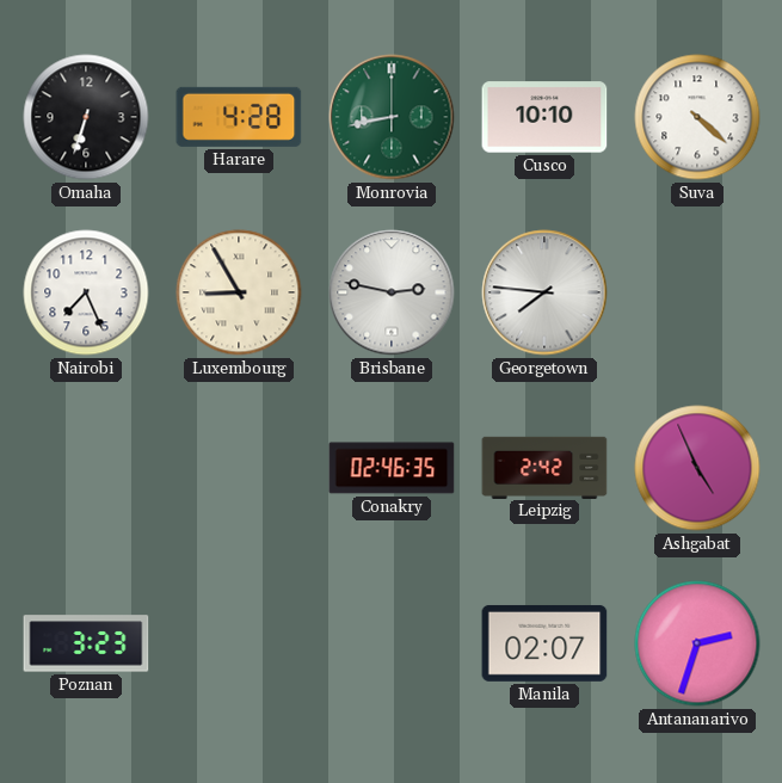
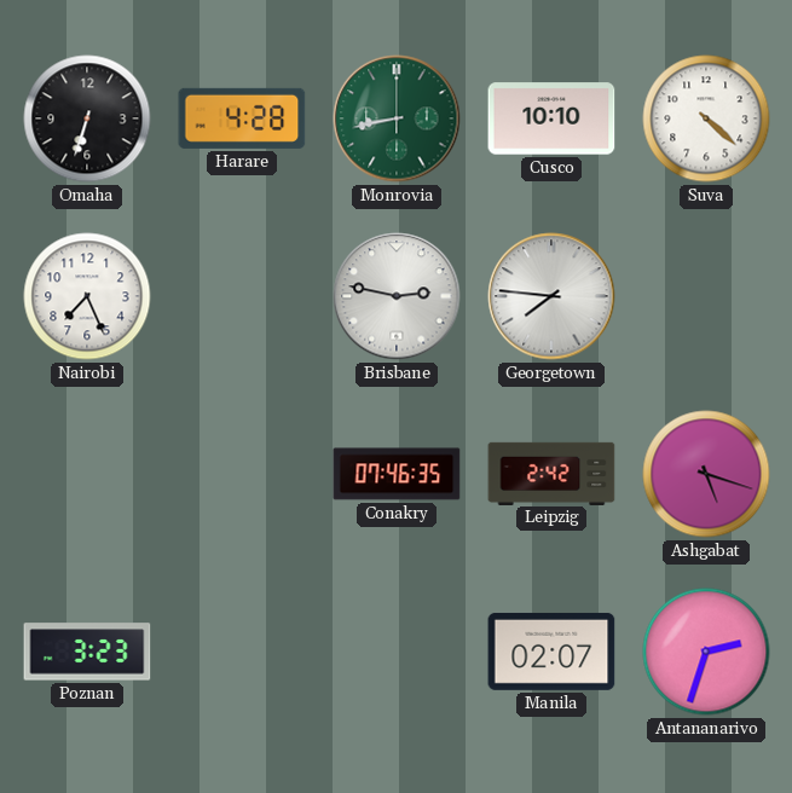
Luxembourg: 8:55 -> none
Conakry: 02:46 -> 07:46
Ashgabat: 4:56 -> 5:18
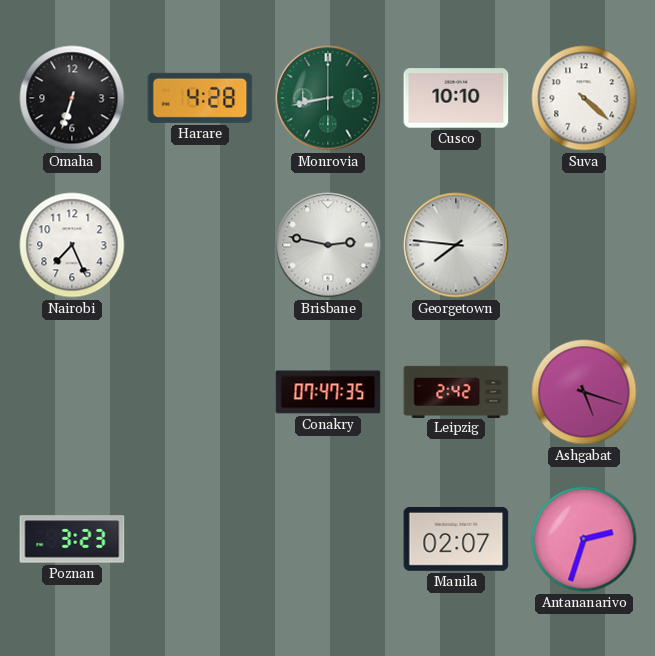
Conakry: 07:46 -> 07:47
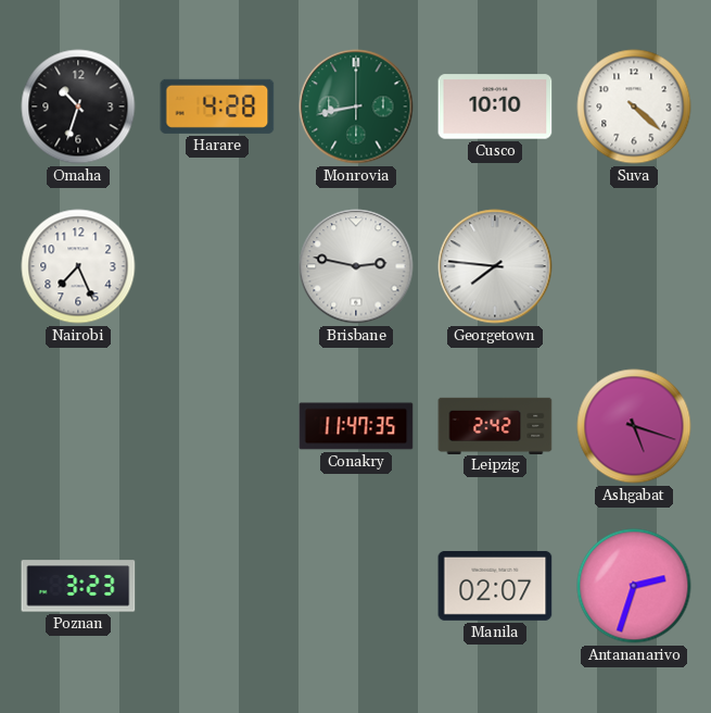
Omaha: 6:33 -> 10:33
Conakry: 07:47 -> 11:47
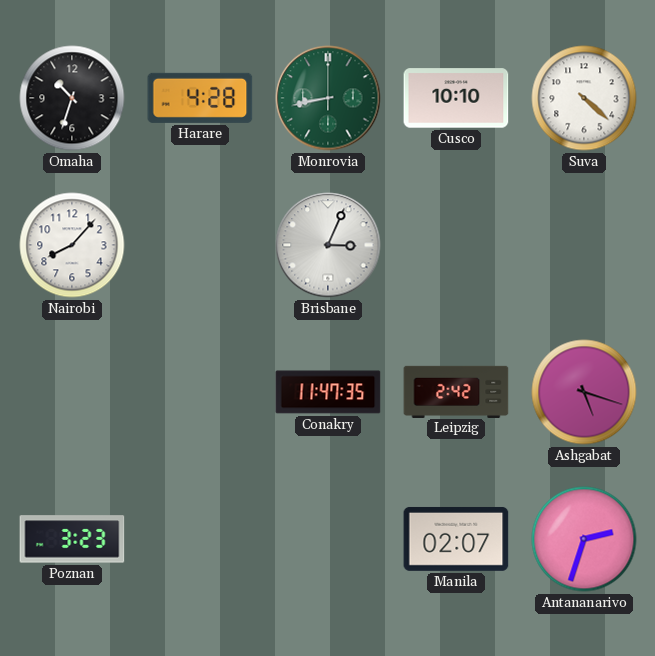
Nairobi: 7:26 -> 8:07
Brisbane: 2:47 -> 3:04
Georgetown: 7:46 -> none
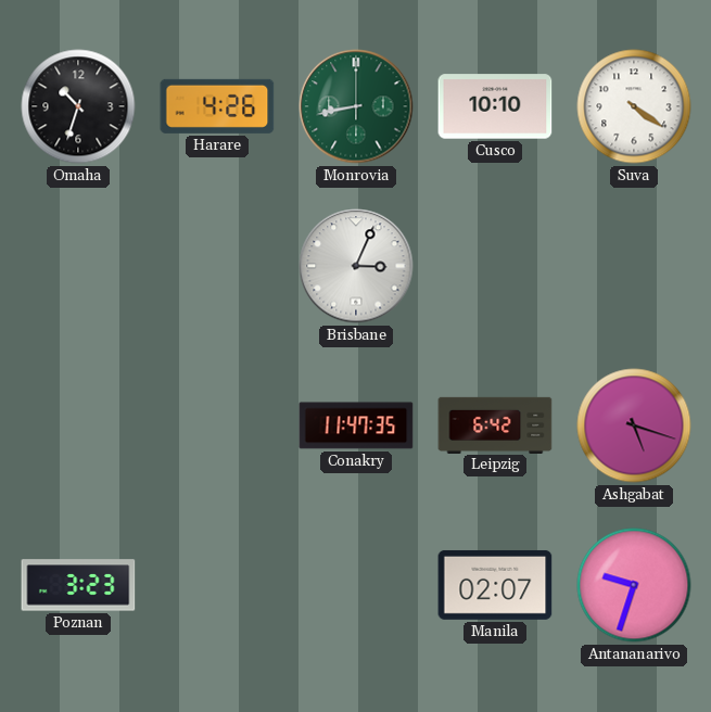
Harare: 4:28 -> 4:26
Suva: 4:22 -> 4:21
Nairobi: 8:07 -> none
Leipzig: 2:42 -> 6:42
Antananarivo: 2:33 -> 9:33
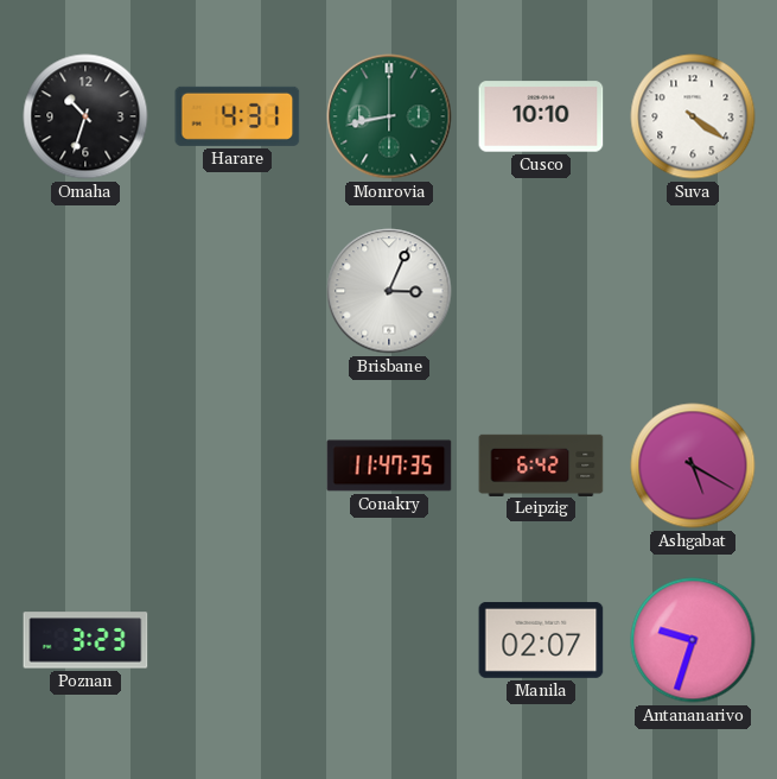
Harare: 4:26 -> 4:31
Ashgabat: 5:18 -> 5:20
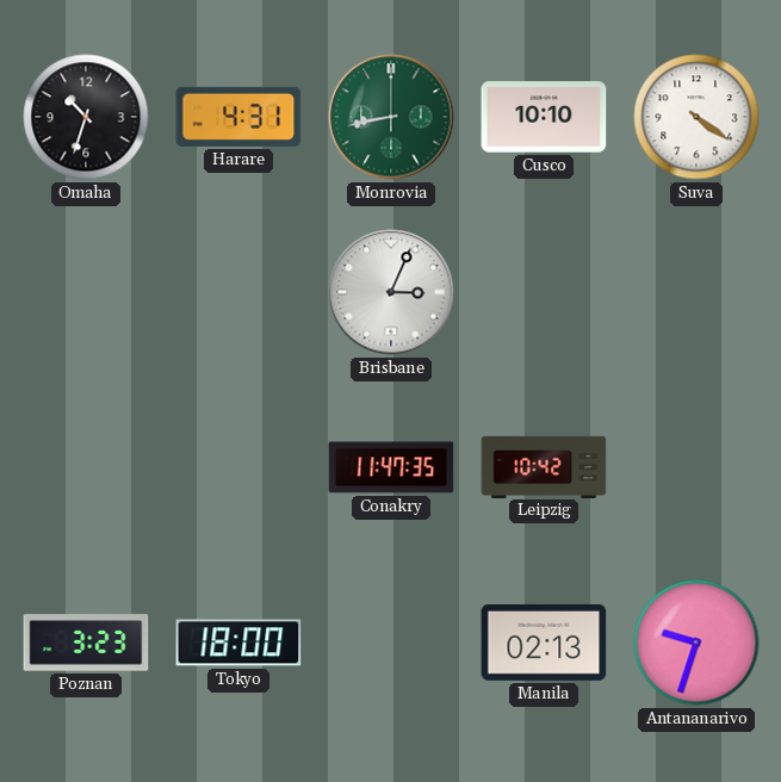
Leipzig: 6:42 -> 10:42
Ashgabat: 5:20 -> none
Tokyo: none -> 18:00
Manila: 02:07 -> 02:13
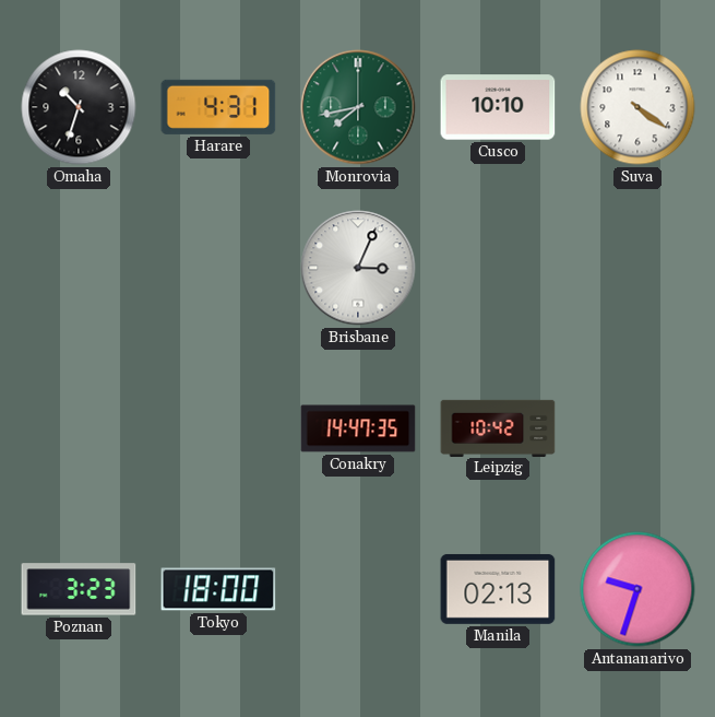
Monrovia: 8:43 -> 7:43
Conakry: 11:47 -> 14:47
